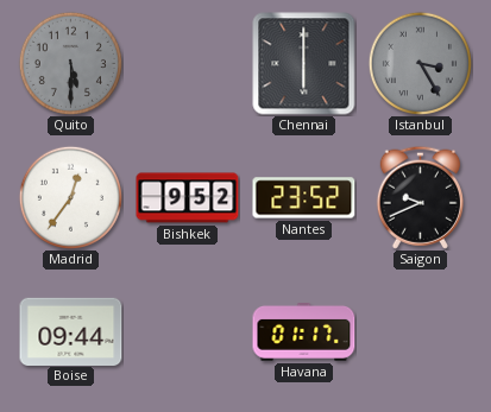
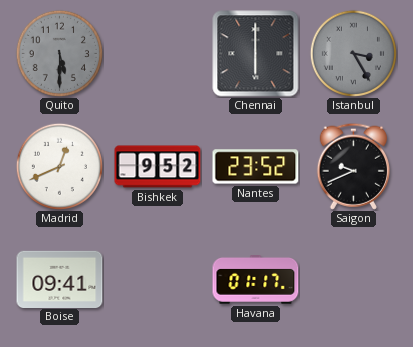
Madrid: 12:36 -> 12:41
Boise: 09:44 -> 09:41
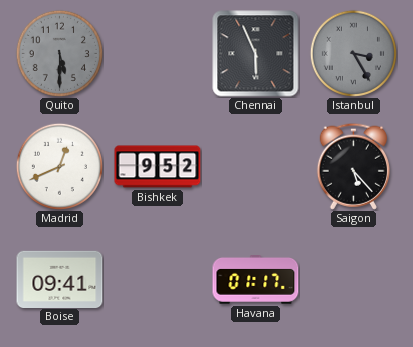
Chennai: 6:00 -> 5:56
Nantes: 23:52 -> none
Saigon: 9:41 -> 5:23
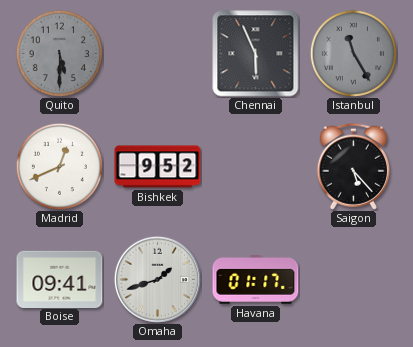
Istanbul: 3:25 -> 11:25
Omaha: none -> 1:42
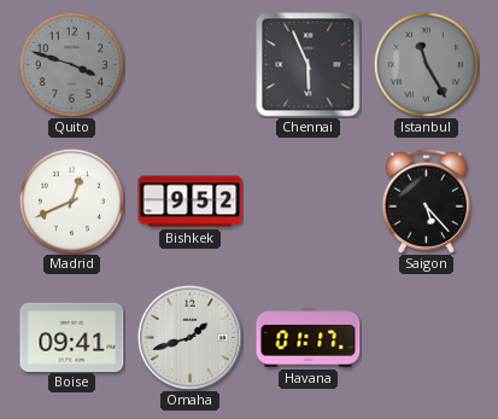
Quito: 5:30 -> 3:48
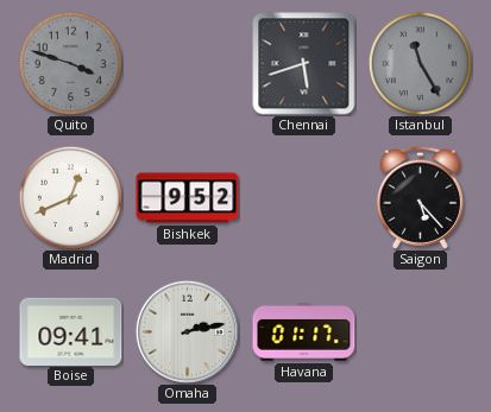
Chennai: 5:56 -> 5:42
Omaha: 1:42 -> 2:13
